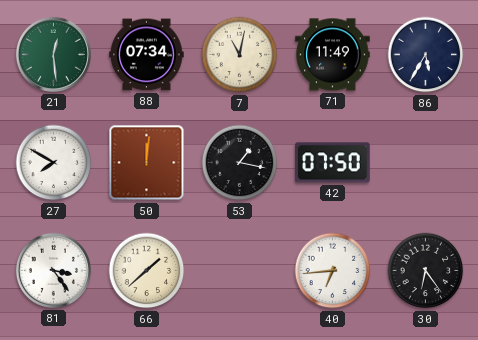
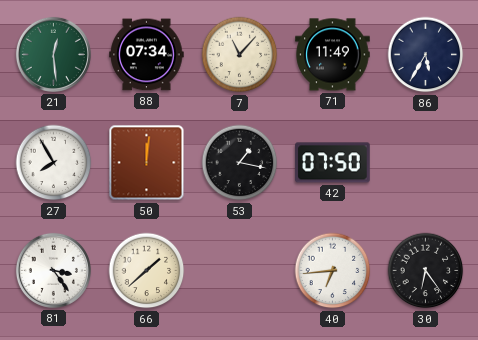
7: 11:02 -> 11:07
27: 7:50 -> 7:55
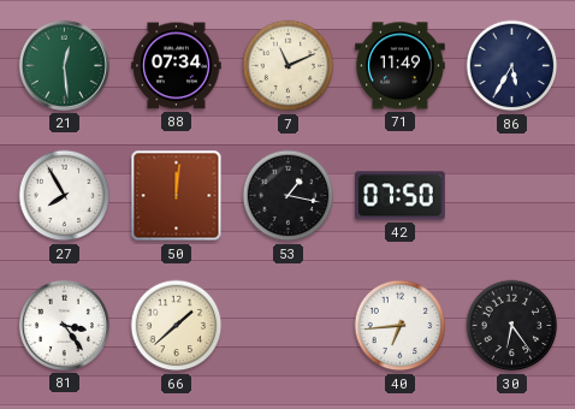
7: 11:07 -> 11:11
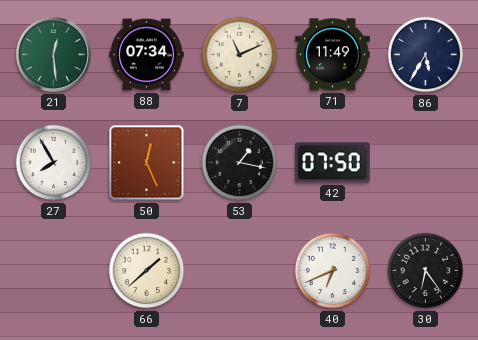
50: 12:01 -> 12:26
81: 3:24 -> none
40: 6:44 -> 6:41
